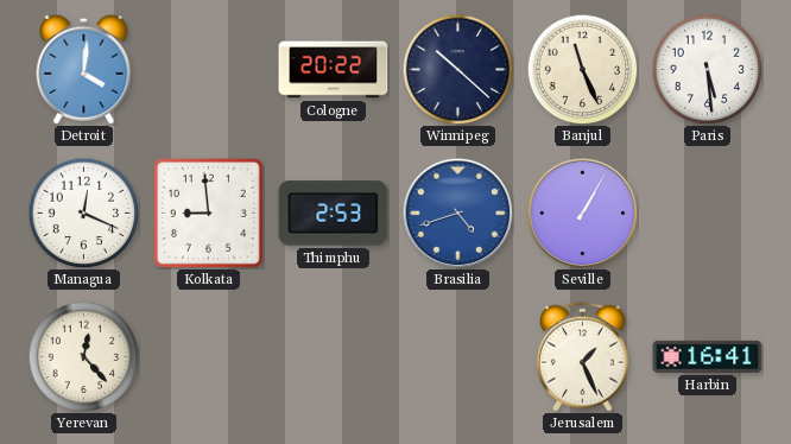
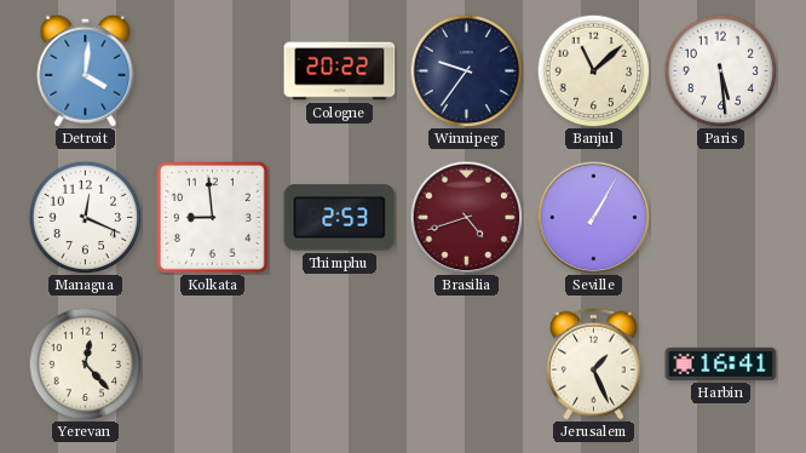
Winnipeg: 10:22 -> 9:36
Banjul: 11:26 -> 11:08
Brasilia dial: blue -> burgundy
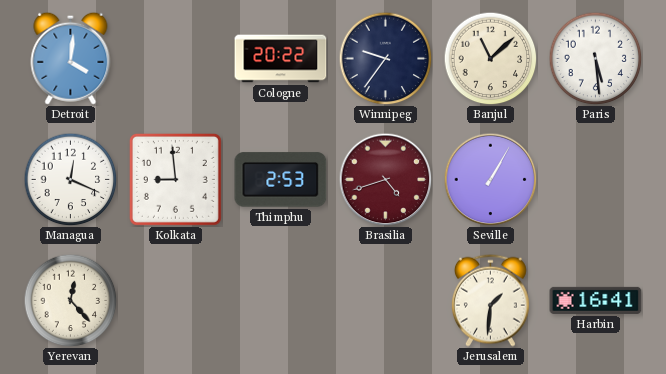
Jerusalem: 1:26 -> 1:31
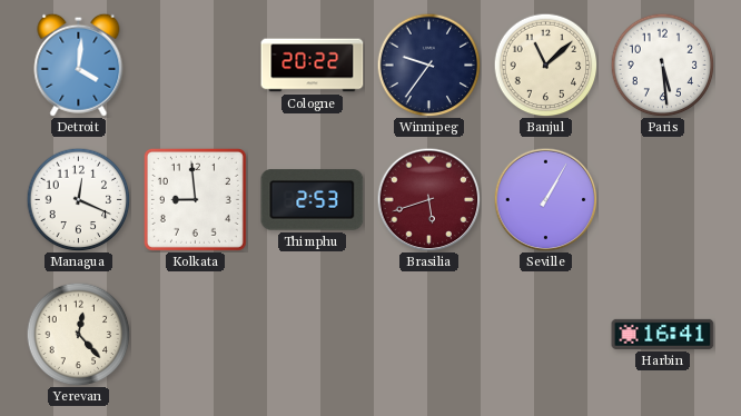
Brasilia: 4:42 -> 5:42
Jerusalem: 1:31 -> none
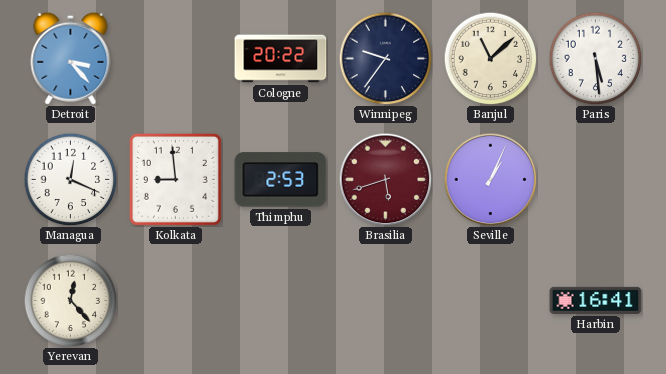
Detroit: 4:01 -> 3:23
Seville: 1:05 -> 1:04
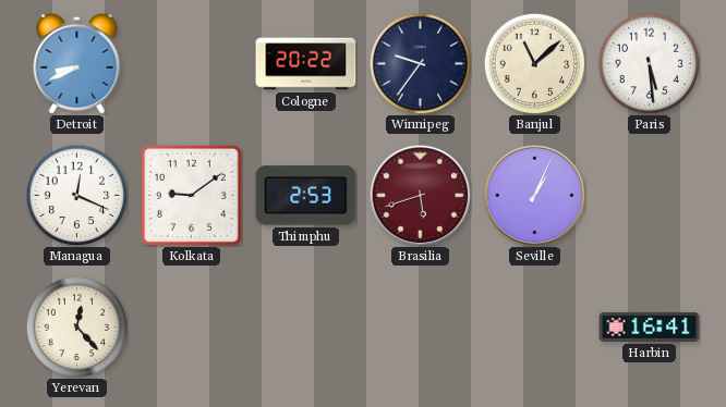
Detroit: 3:23 -> 8:41
Kolkata: 8:59 -> 9:09
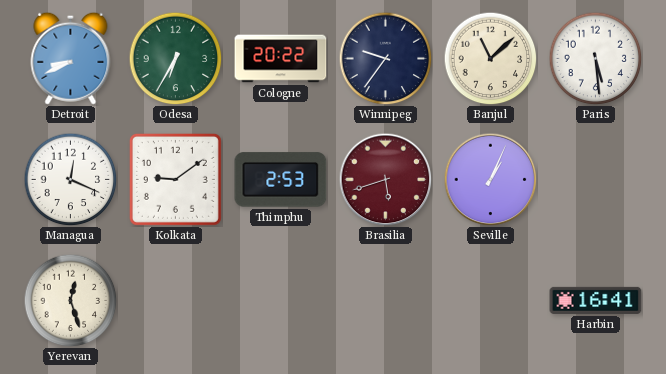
Odesa: none -> 6:35
Yerevan: 12:23 -> 12:27
